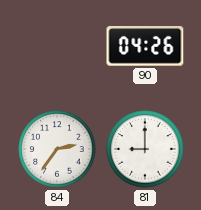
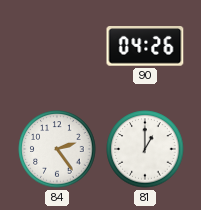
84: 2:36 -> 2:24
81: 9:00 -> 1:00
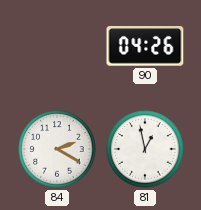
84: 2:24 -> 2:20
81: 1:00 -> 12:58
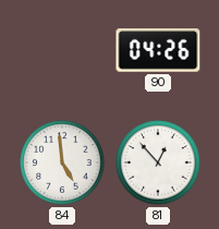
84: 2:20 -> 4:59
81: 12:58 -> 12:53
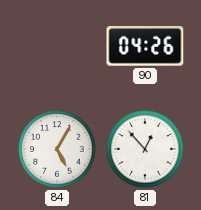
84: 4:59 -> 5:05
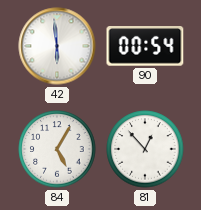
42: none -> 5:59
90: 04:26 -> 00:54
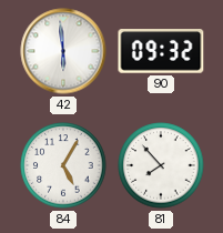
90: 00:54 -> 09:32
81: 12:53 -> 7:53
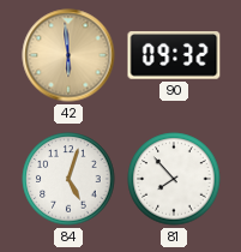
42 dial: white -> champagne
84: 5:05 -> 5:03
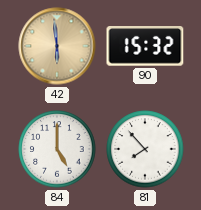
90: 09:32 -> 15:32
84: 5:03 -> 5:00
